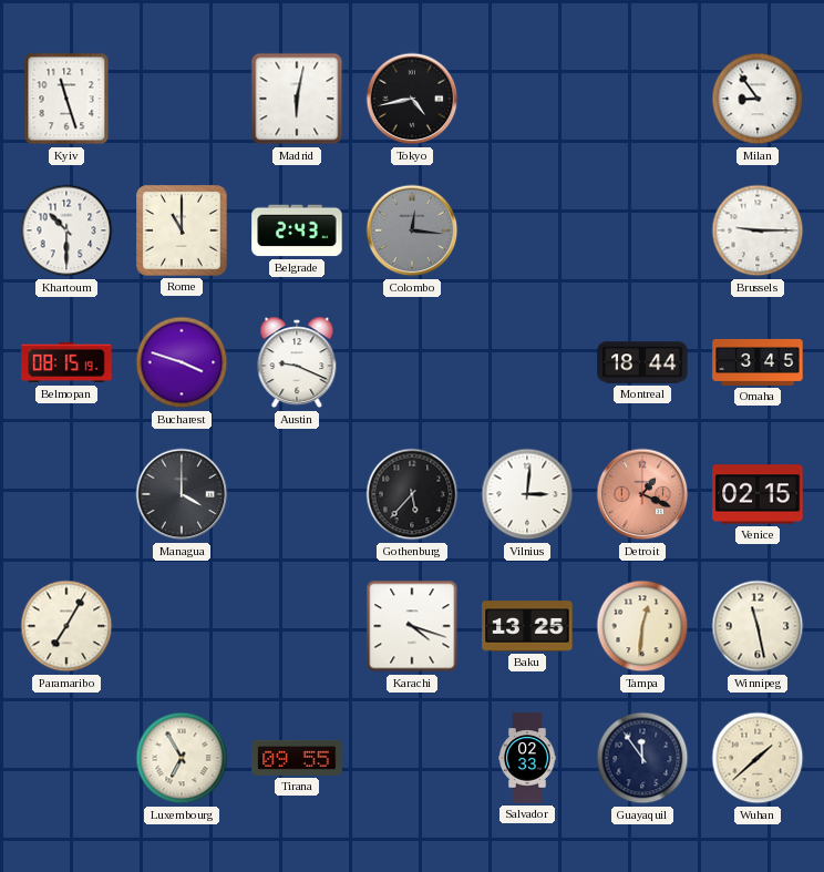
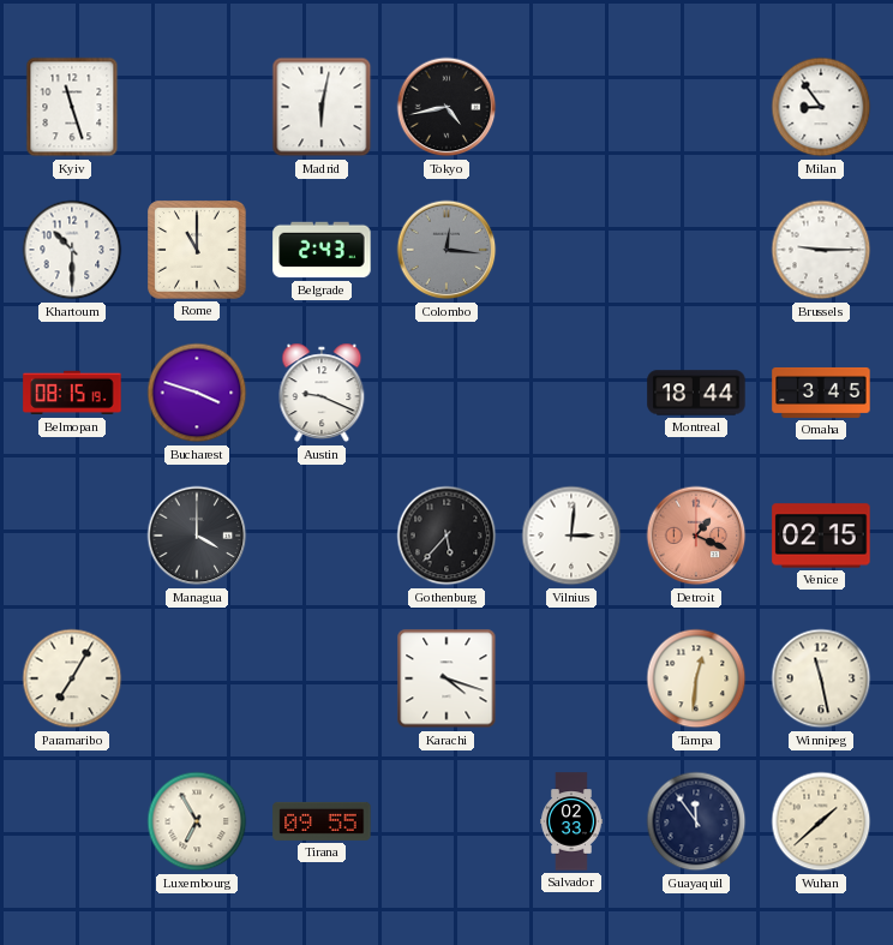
Baku: 13:25 -> none
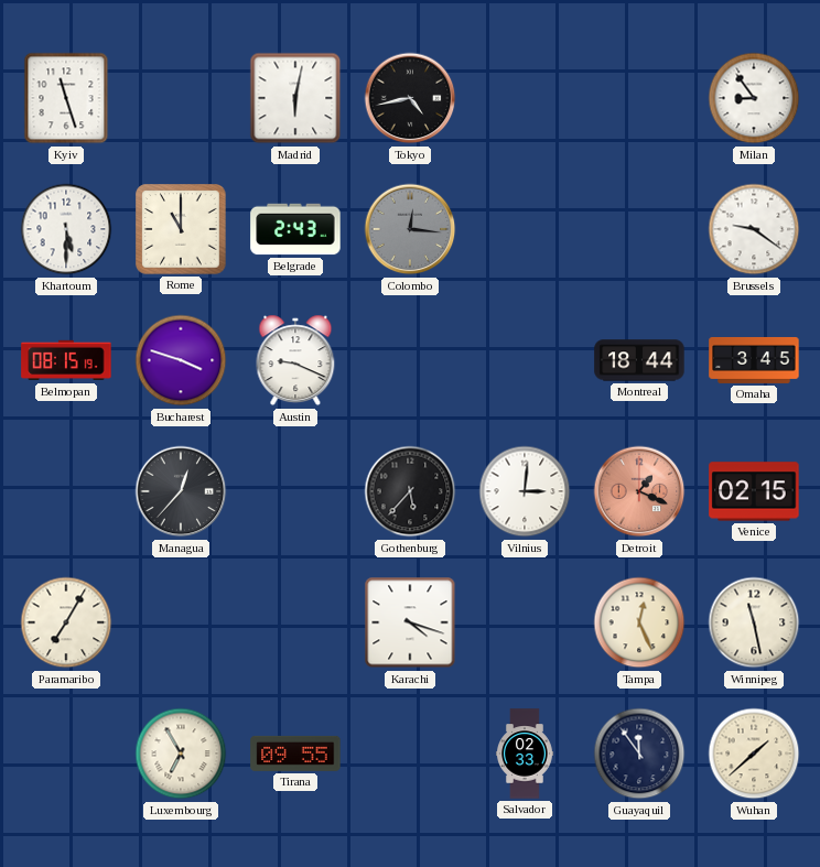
Khartoum: 10:30 -> 5:30
Brussels: 9:15 -> 9:21
Managua: 4:00 -> 12:37
Tampa: 12:31 -> 12:26
